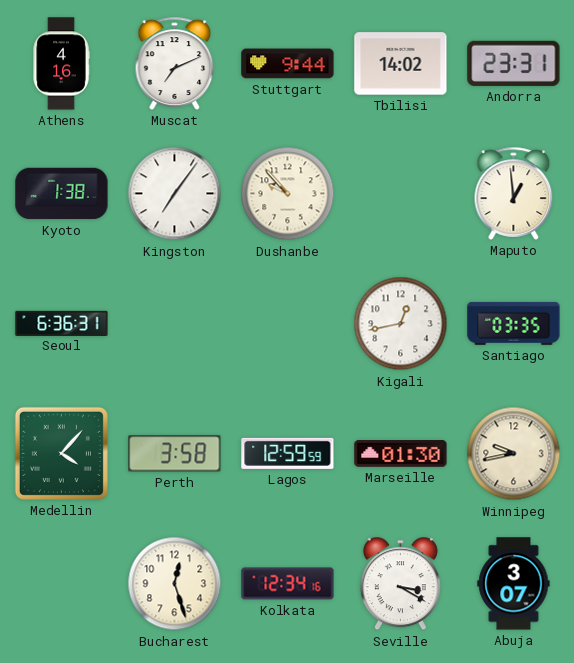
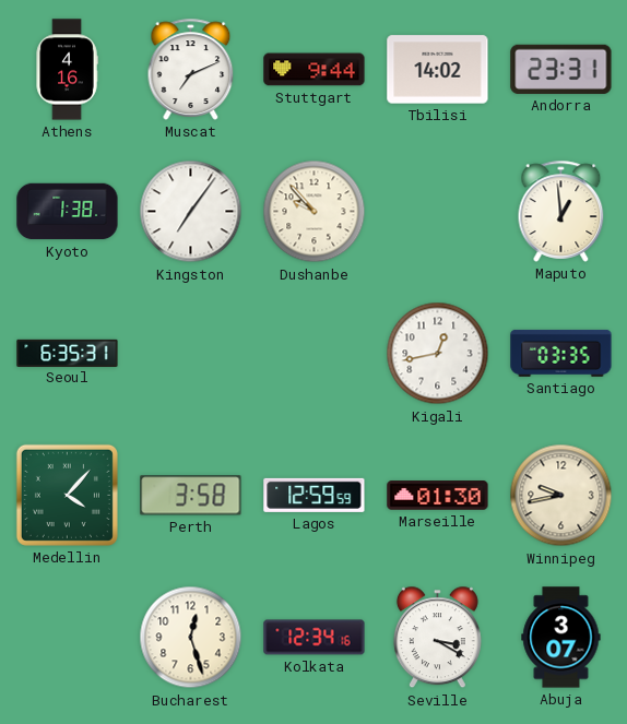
Seoul: 6:36 -> 6:35
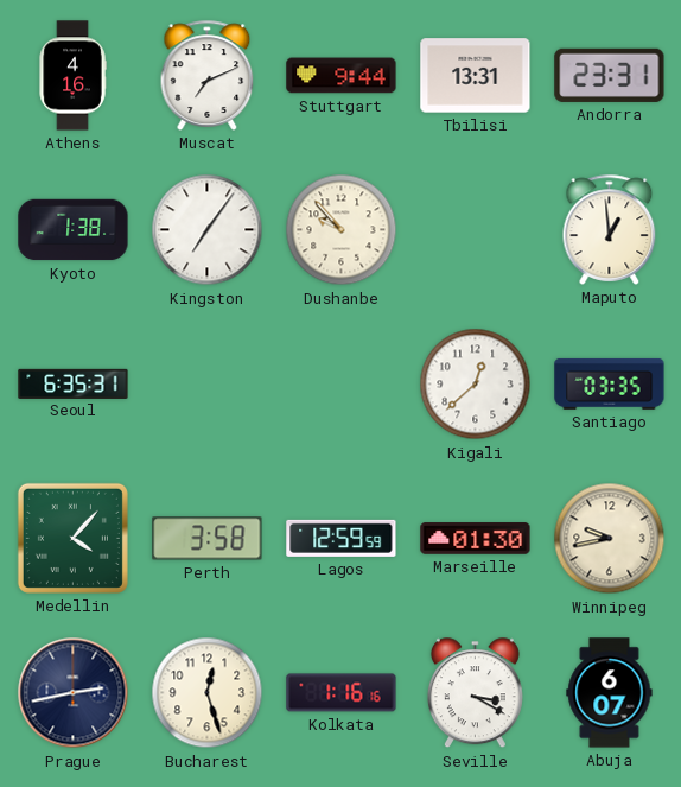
Tbilisi: 14:02 -> 13:31
Kigali: 12:43 -> 12:38
Prague: none -> 2:43
Kolkata: 12:34 -> 1:16
Abuja: 3:07 -> 6:07
